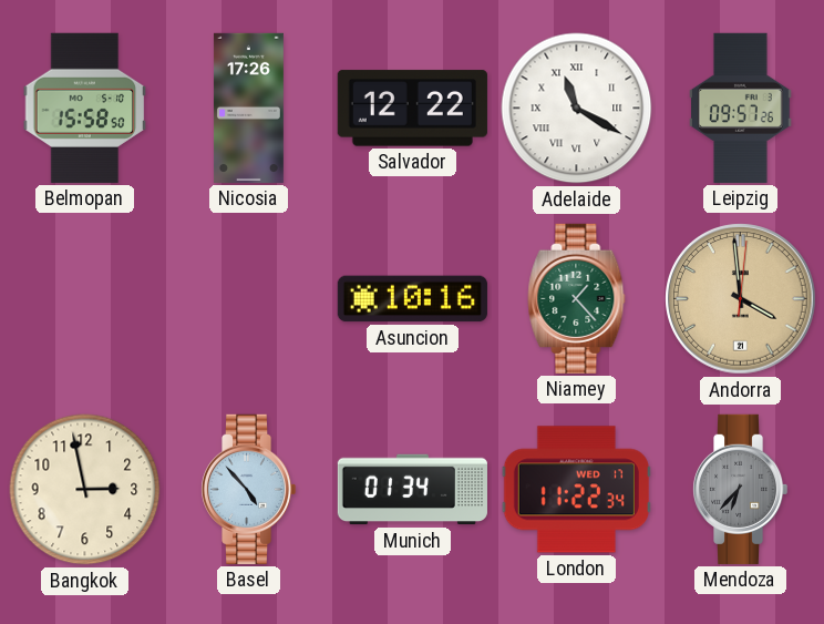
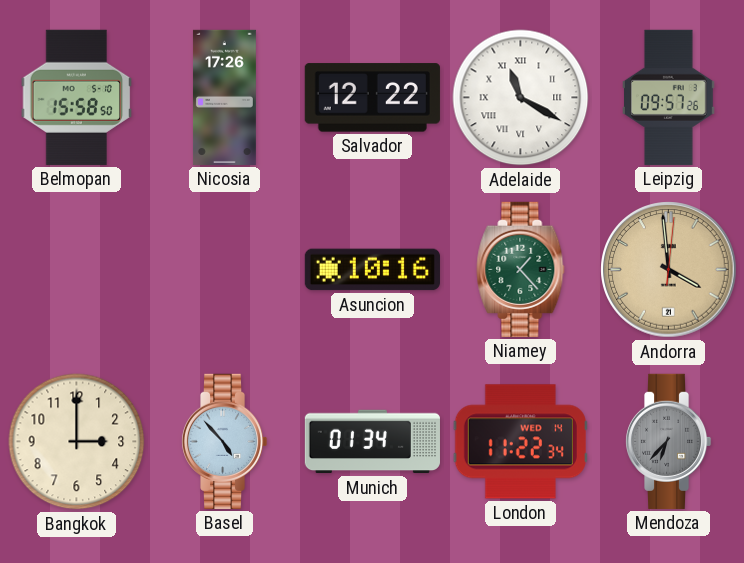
Bangkok: 2:58 -> 3:00
London date: WED 17 -> WED 14
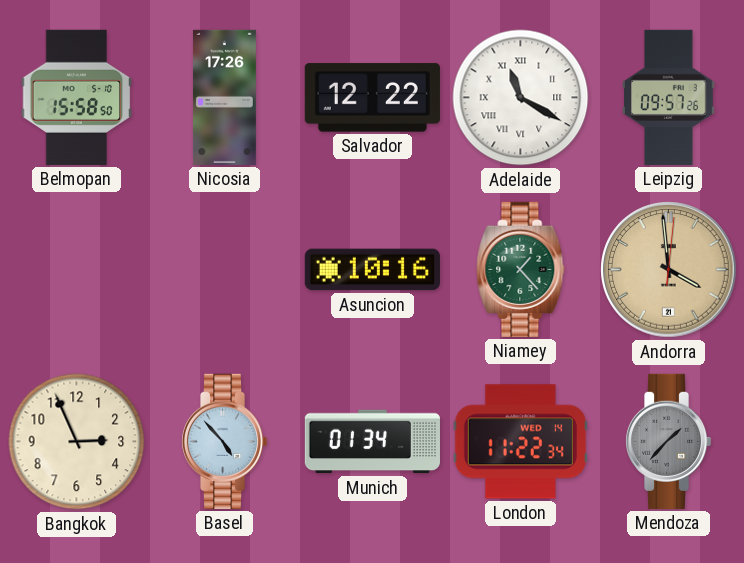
Bangkok: 3:00 -> 2:56
Mendoza: 6:37 -> 1:37
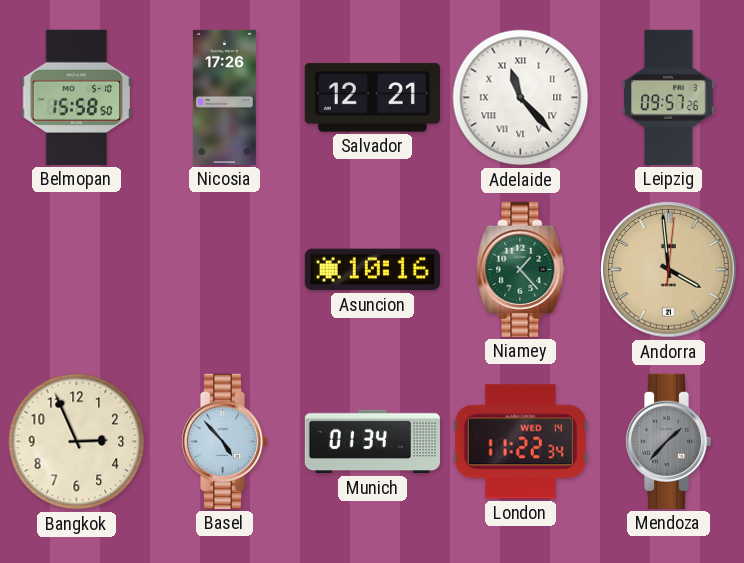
Salvador: 12:22 -> 12:21
Adelaide: 11:20 -> 11:23
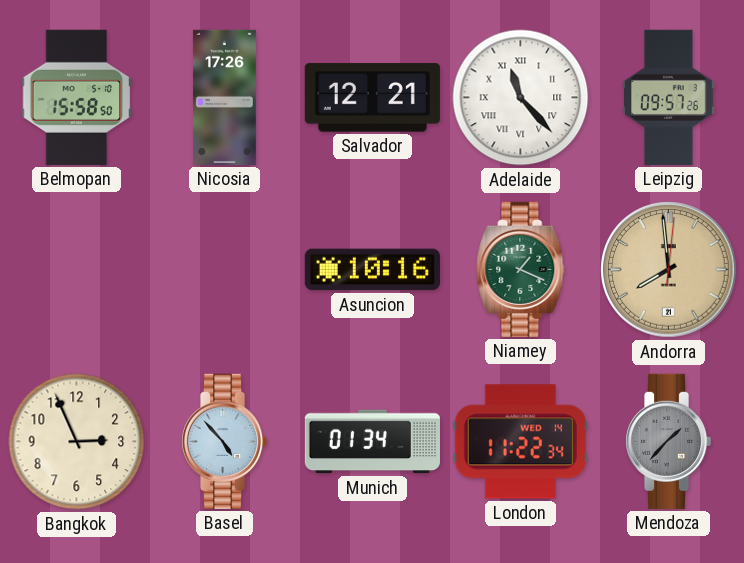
Niamey: 1:23 -> 1:19
Andorra: 3:59 -> 7:59
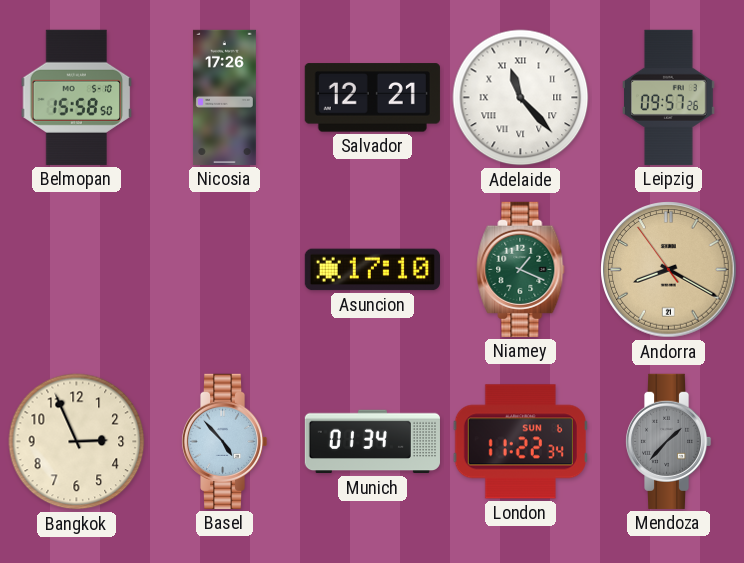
Asuncion: 10:16 -> 17:10
Andorra: 7:59 -> 8:19
London date: WED 14 -> SUN 6
